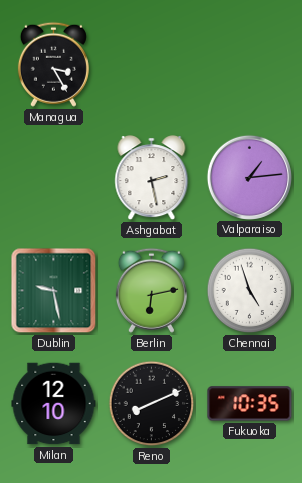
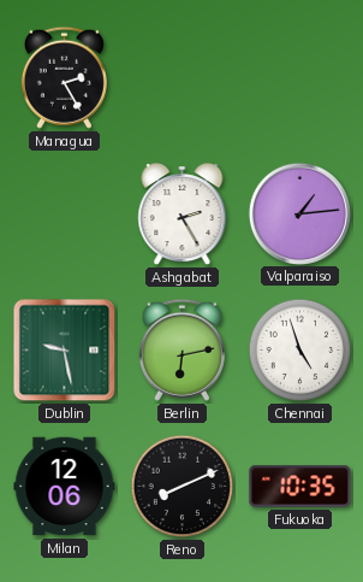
Managua: 3:25 -> 2:25
Ashgabat: 2:28 -> 2:25
Milan: 12:10 -> 12:06
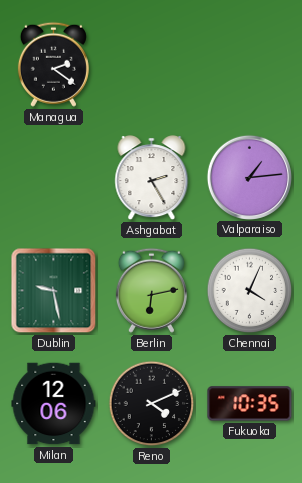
Managua: 2:25 -> 2:21
Chennai: 4:57 -> 4:04
Reno: 8:11 -> 4:11
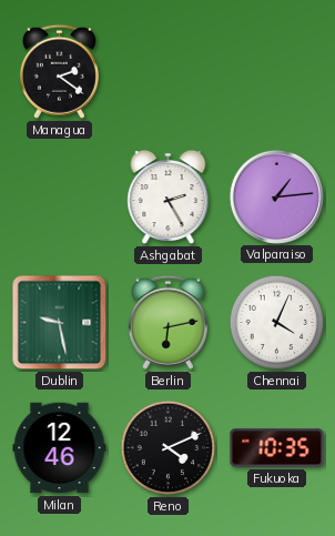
Milan: 12:06 -> 12:46
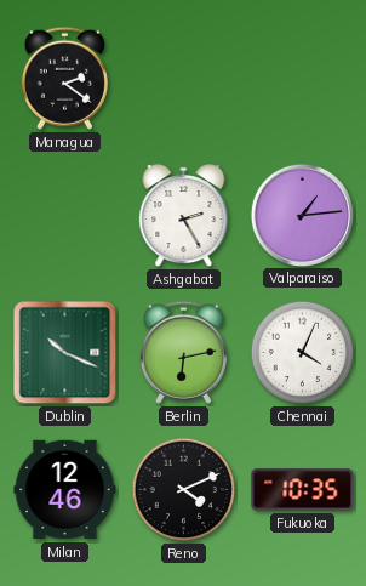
Dublin: 9:28 -> 10:19
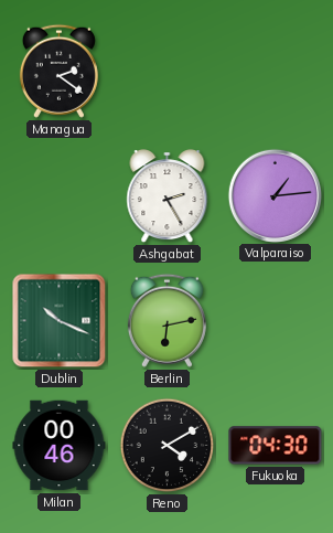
Chennai: 4:04 -> none
Milan: 12:46 -> 00:46
Reno: 4:11 -> 4:10
Fukuoka: 10:35 -> 04:30
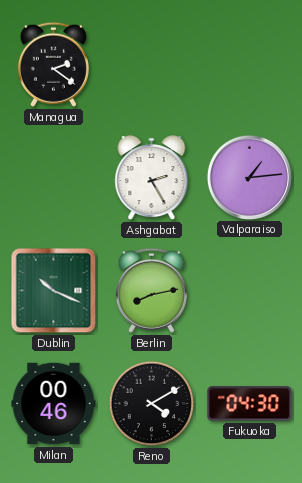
Berlin: 6:13 -> 8:13
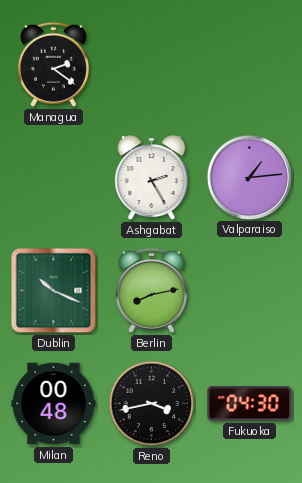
Milan: 00:46 -> 00:48
Reno: 4:10 -> 3:43
